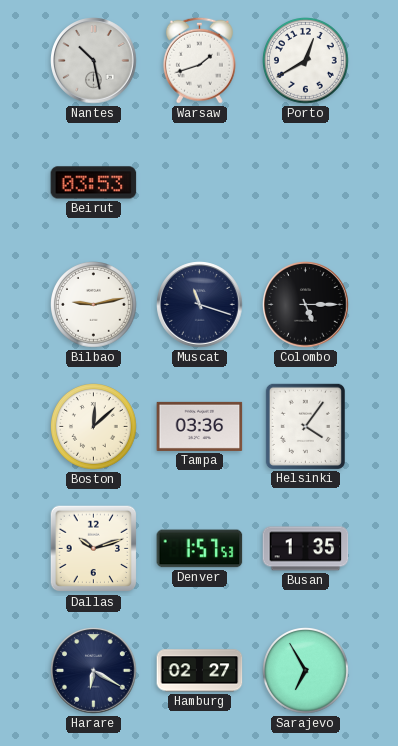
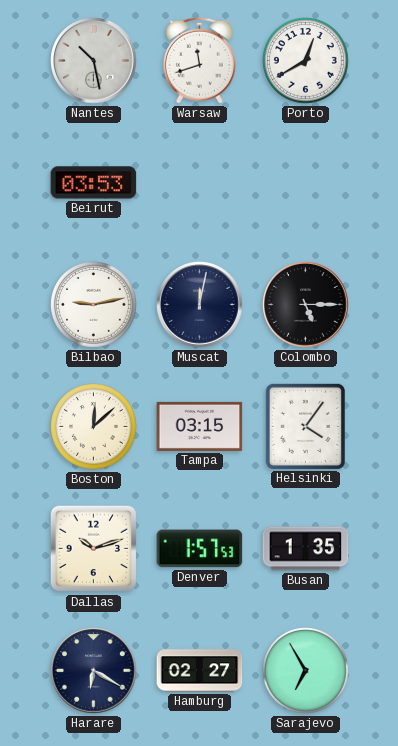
Warsaw: 1:42 -> 11:42
Muscat: 11:18 -> 12:02
Tampa: 03:36 -> 03:15
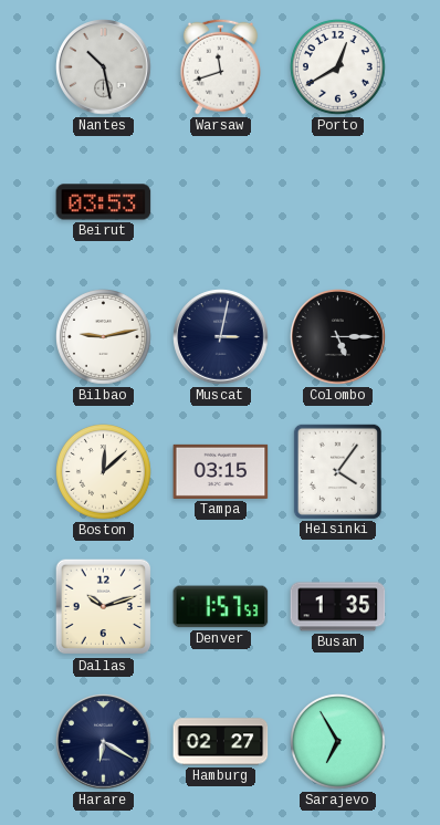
Muscat: 12:02 -> 3:02
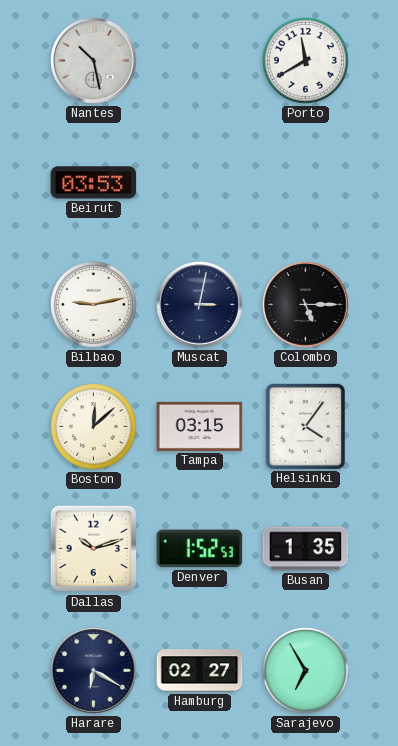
Warsaw: 11:42 -> none
Porto: 12:40 -> 11:40
Denver: 1:57 -> 1:52
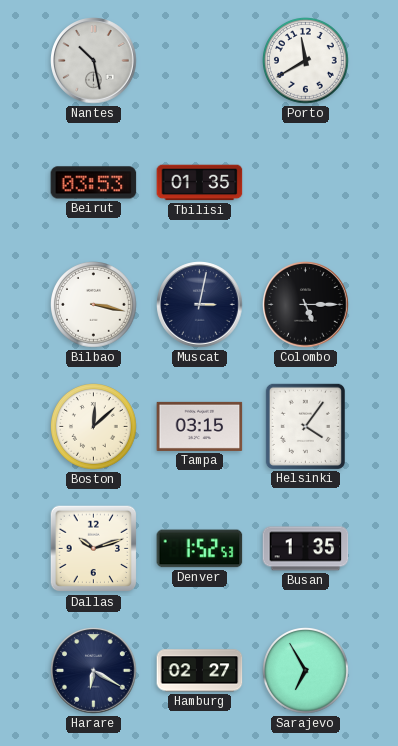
Tbilisi: none -> 01:35
Bilbao: 9:13 -> 3:17
